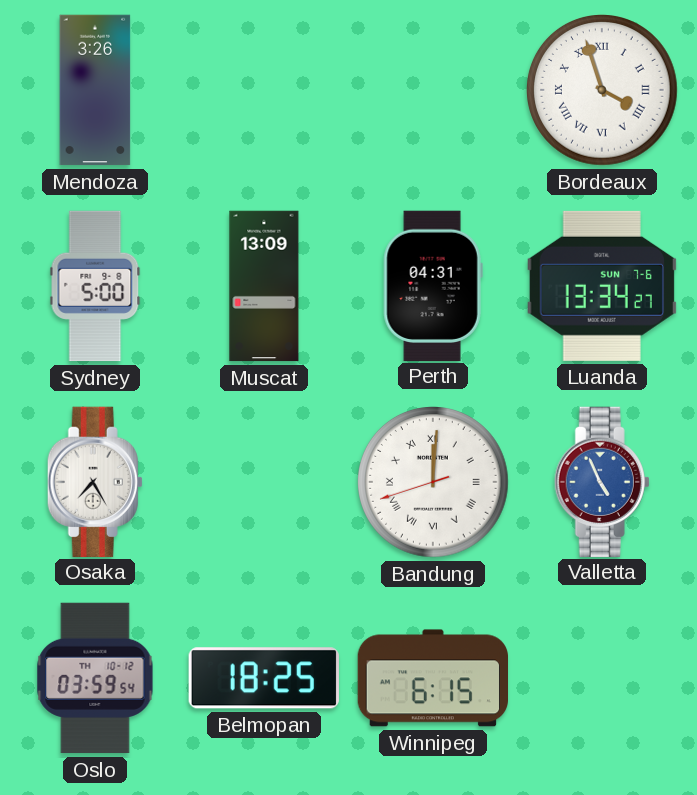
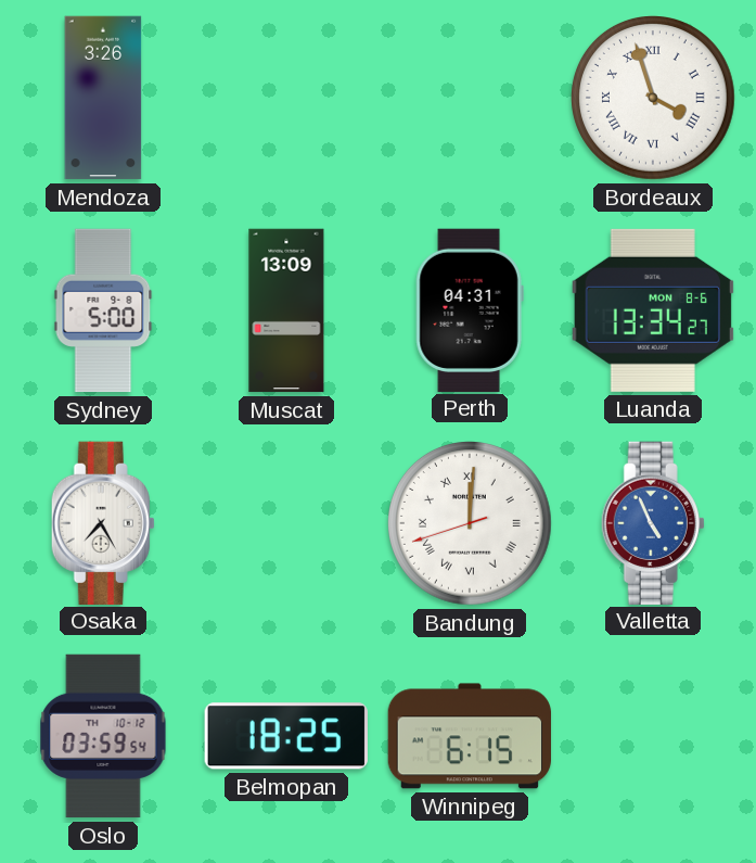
Luanda date: SUN 7-6 -> MON 8-6
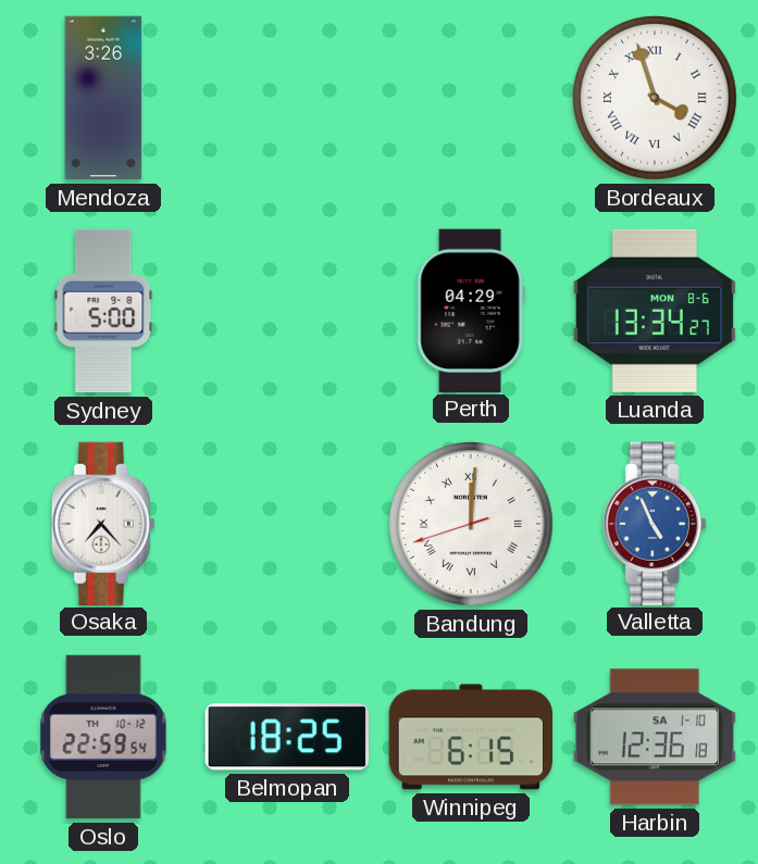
Muscat: 13:09 -> none
Perth: 04:31 -> 04:29
Osaka: 7:25 -> 7:23
Oslo: 03:59 -> 22:59
Harbin: none -> 12:36
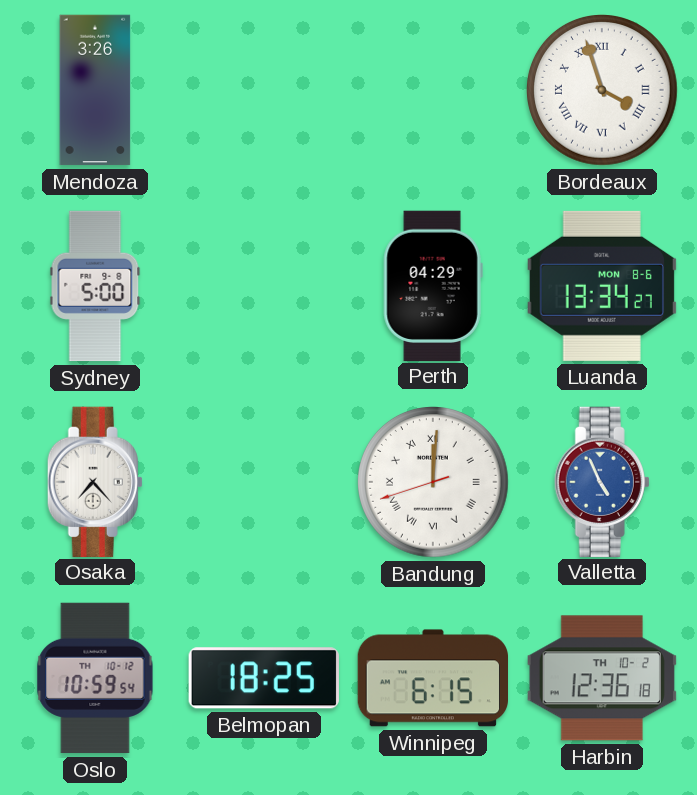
Oslo: 22:59 -> 10:59
Harbin date: SA 1-10 -> TH 10-2
